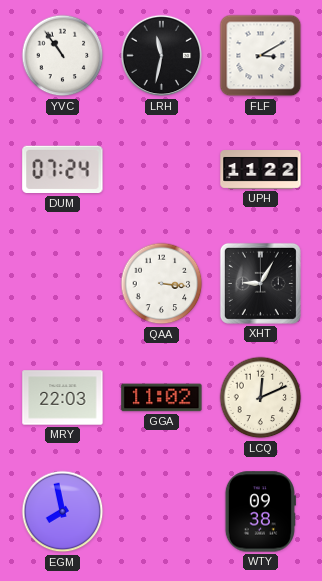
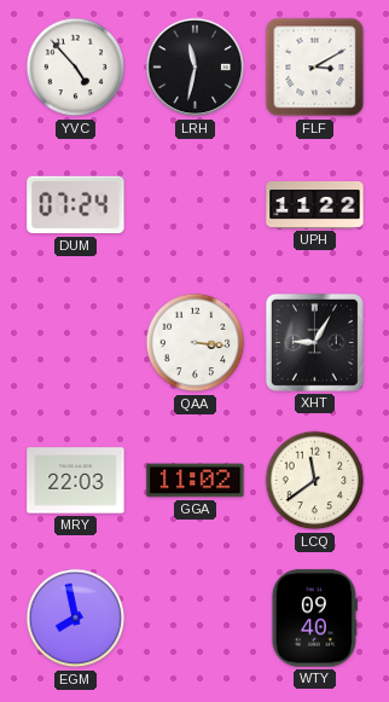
YVC: 10:54 -> 4:53
LCQ: 12:11 -> 11:39
WTY: 09:38 -> 09:40
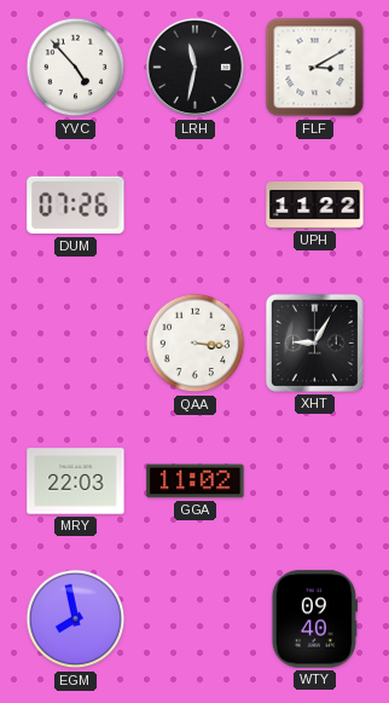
DUM: 07:24 -> 07:26
LCQ: 11:39 -> none
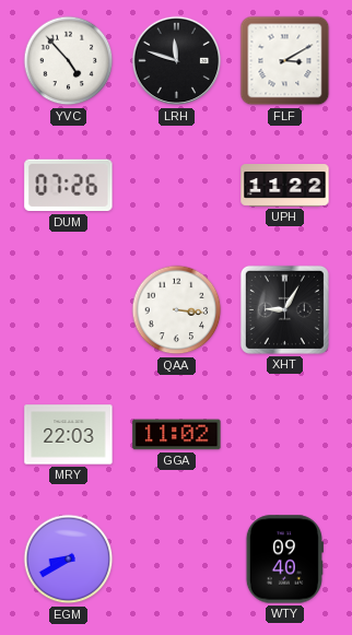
LRH: 11:32 -> 11:48
EGM: 7:58 -> 8:40
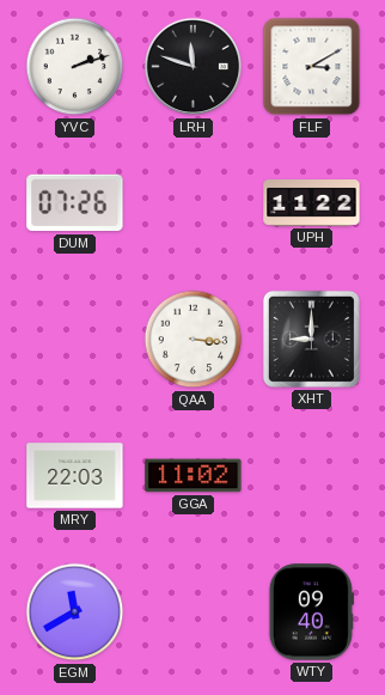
YVC: 4:53 -> 2:12
XHT: 9:05 -> 9:00
EGM: 8:40 -> 11:40
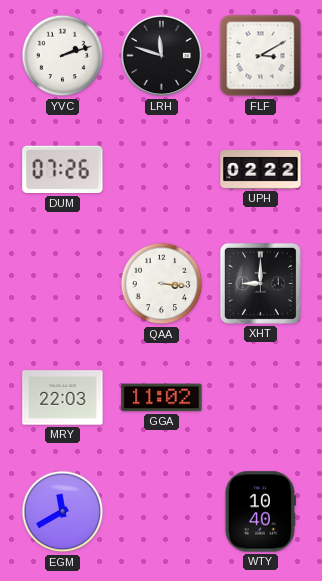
UPH: 11:22 -> 02:22
WTY: 09:40 -> 10:40
